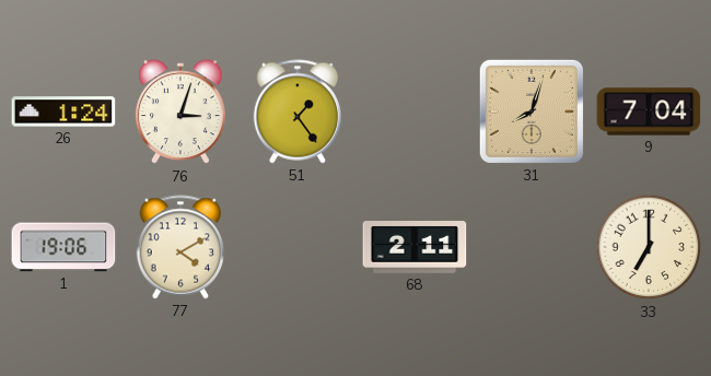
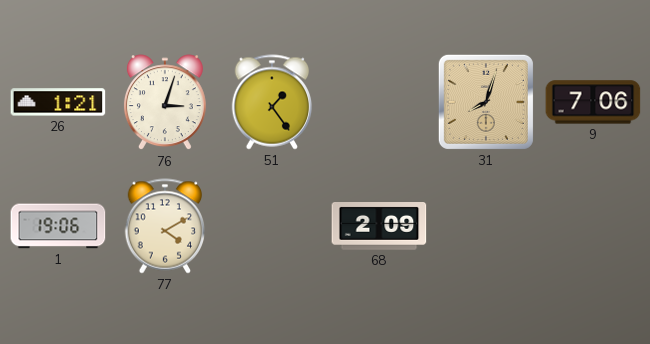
26: 1:24 -> 1:21
9: 7:04 -> 7:06
68: 2:11 -> 2:09
33: 7:00 -> none
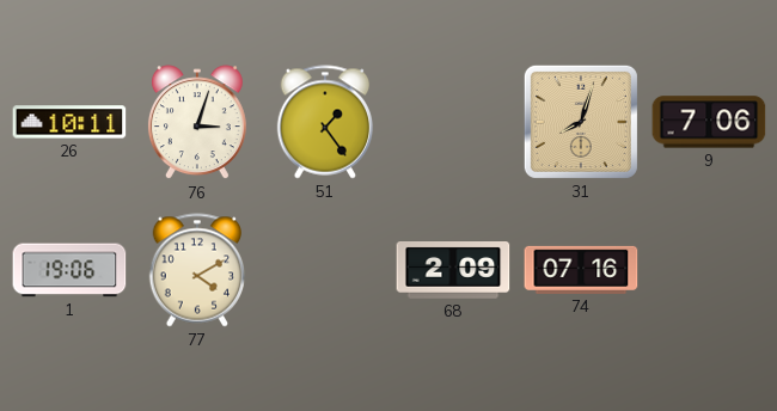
26: 1:21 -> 10:11
74: none -> 07:16
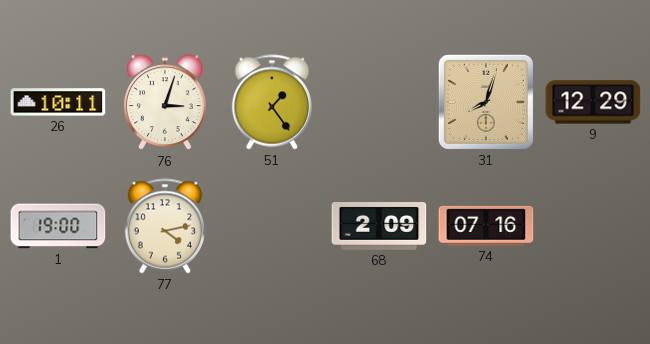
9: 7:06 -> 12:29
1: 19:06 -> 19:00
77: 4:10 -> 4:13
